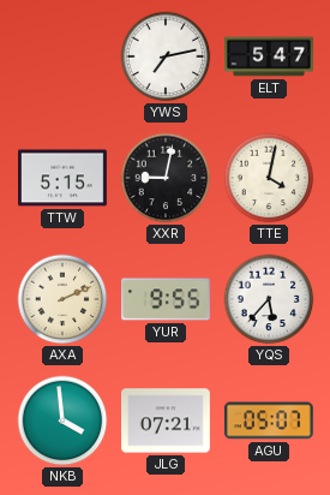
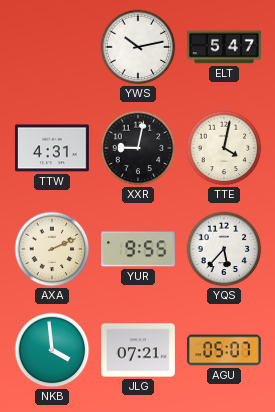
YWS: 7:13 -> 10:13
TTW: 5:15 -> 4:31
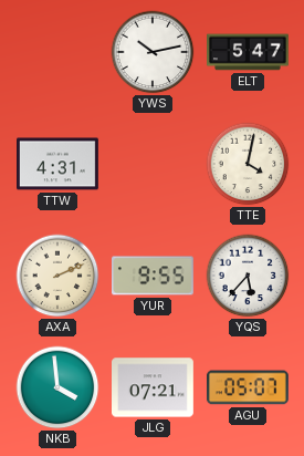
XXR: 9:02 -> none
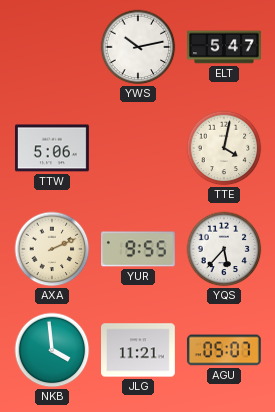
TTW: 4:31 -> 5:06
JLG: 07:21 -> 11:21
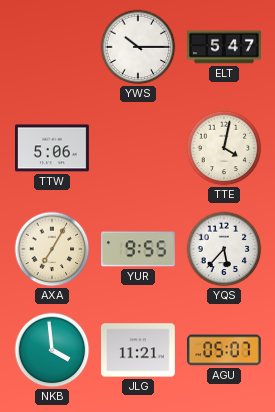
YWS: 10:13 -> 10:15
AXA: 2:11 -> 7:05
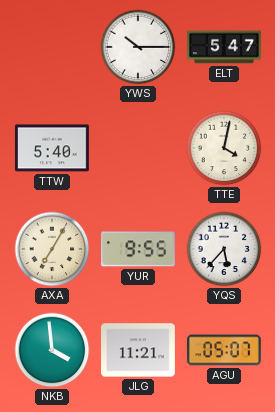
TTW: 5:06 -> 5:40
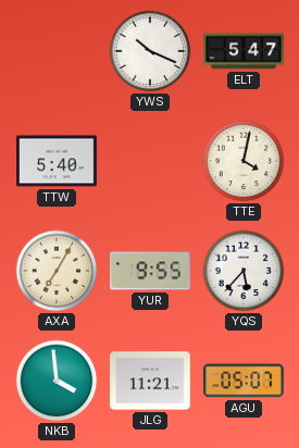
YWS: 10:15 -> 10:19
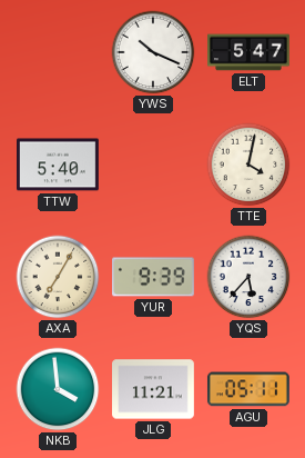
YUR: 9:55 -> 9:39
AGU: 05:07 -> 05:11
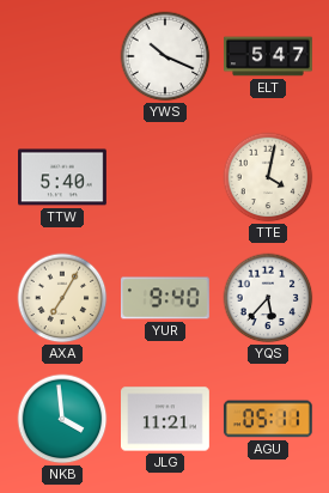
YUR: 9:39 -> 9:40
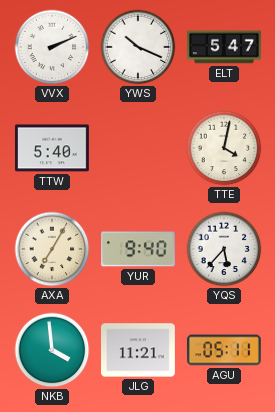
VVX: none -> 2:11
